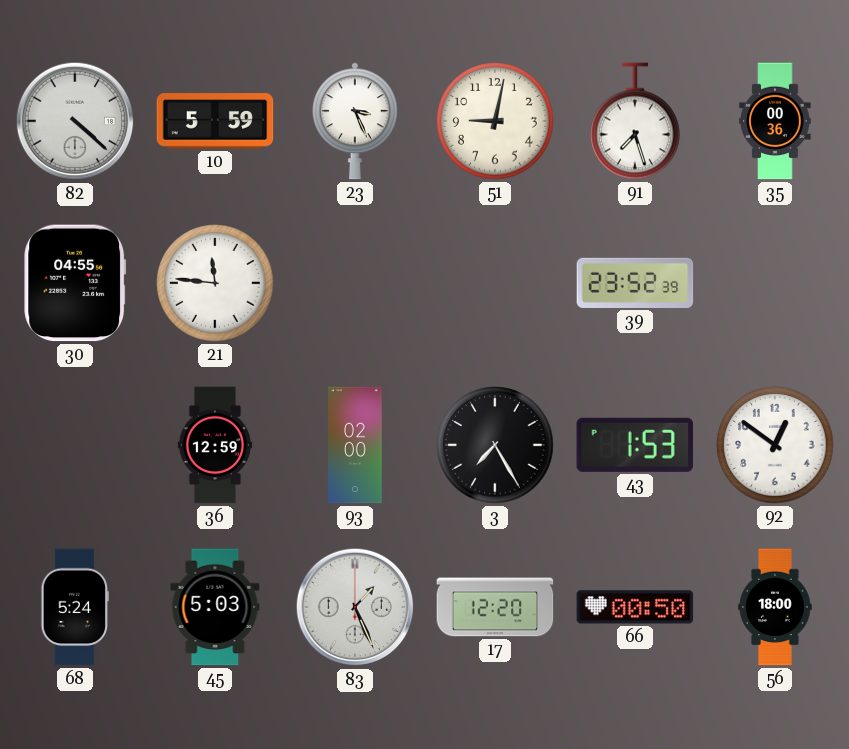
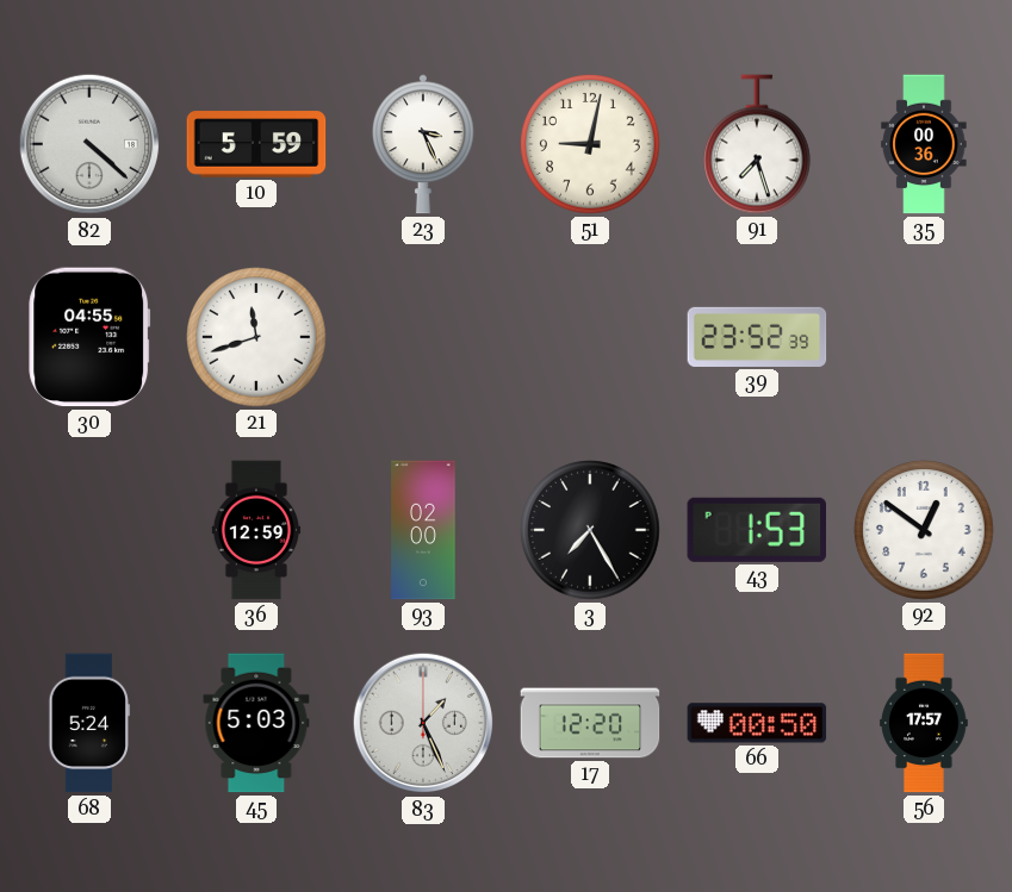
21: 11:46 -> 11:42
56: 18:00 -> 17:57
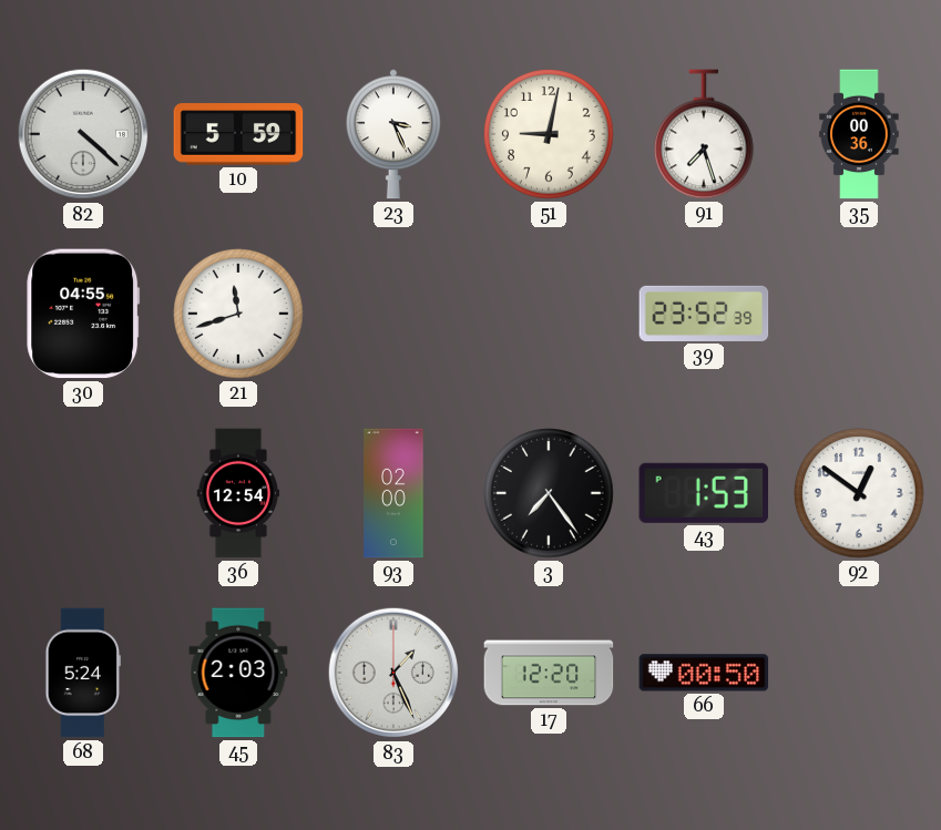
36: 12:59 -> 12:54
3: 7:25 -> 7:24
45: 5:03 -> 2:03
56: 17:57 -> none
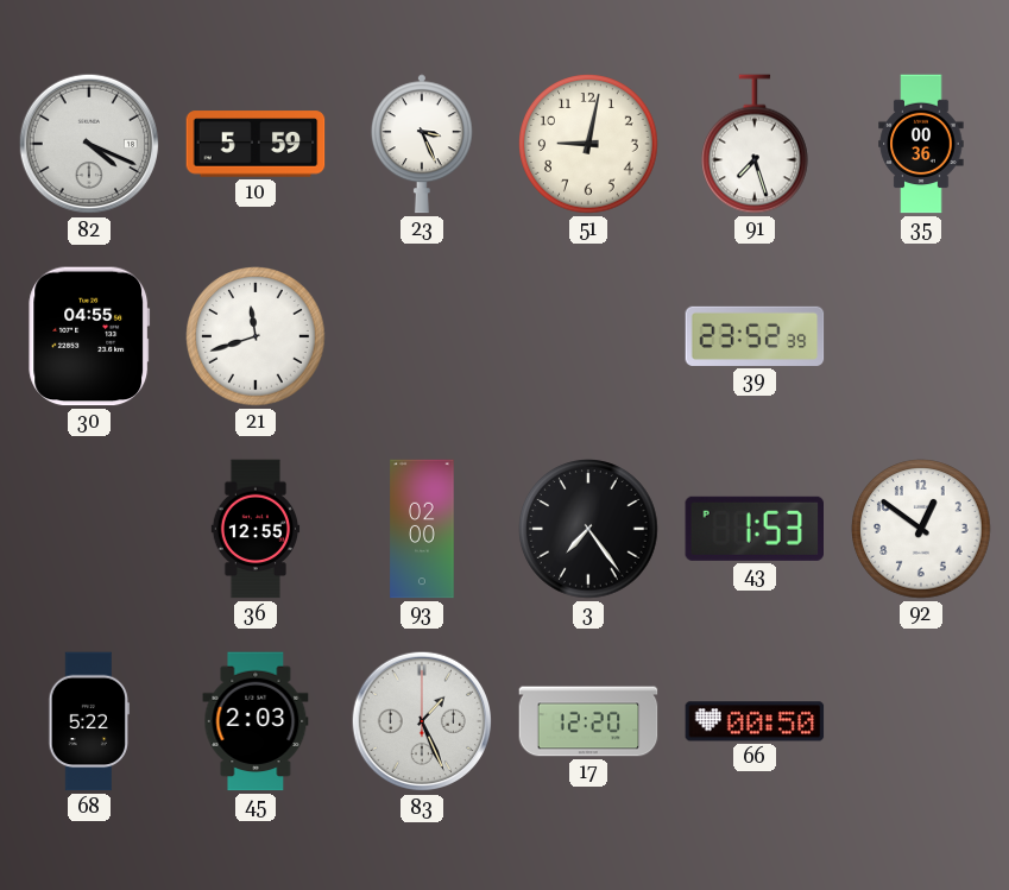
82: 4:22 -> 4:19
36: 12:54 -> 12:55
68: 5:24 -> 5:22
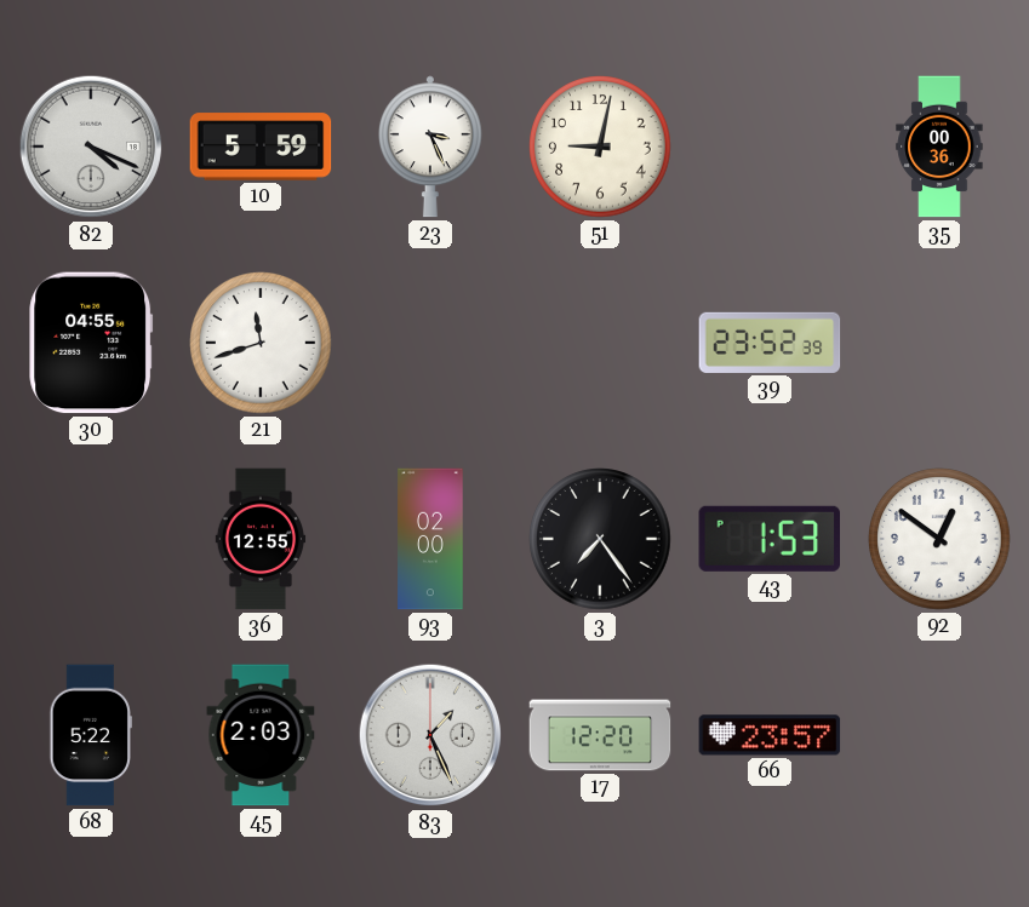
91: 7:27 -> none
66: 00:50 -> 23:57
